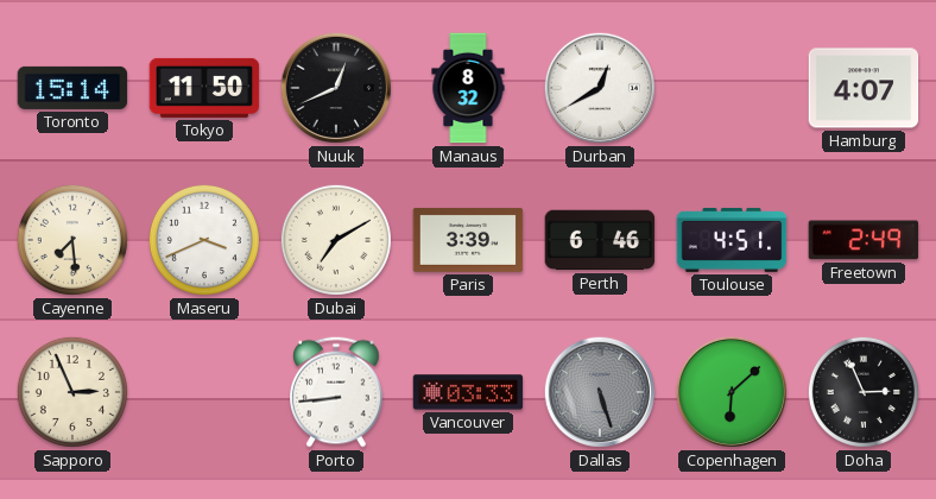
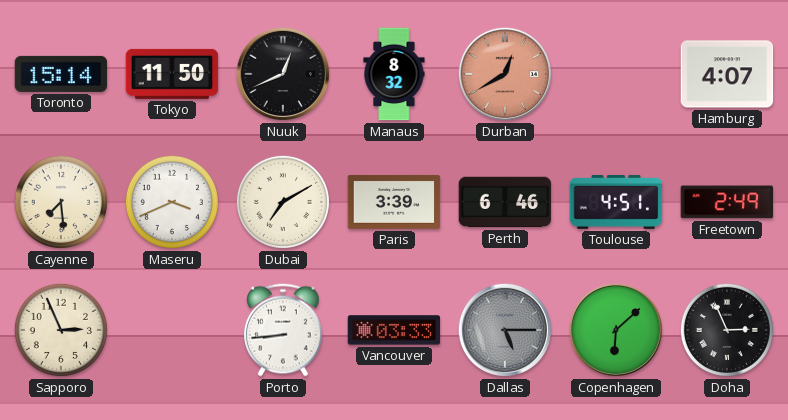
Durban dial: white -> salmon
Dallas: 5:27 -> 5:15
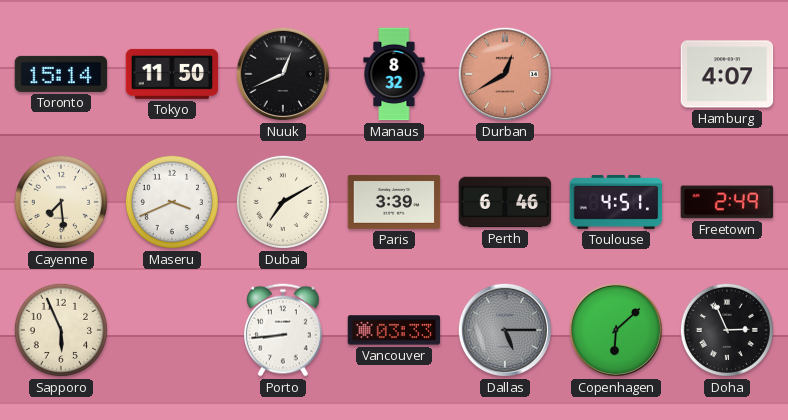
Sapporo: 2:56 -> 5:56
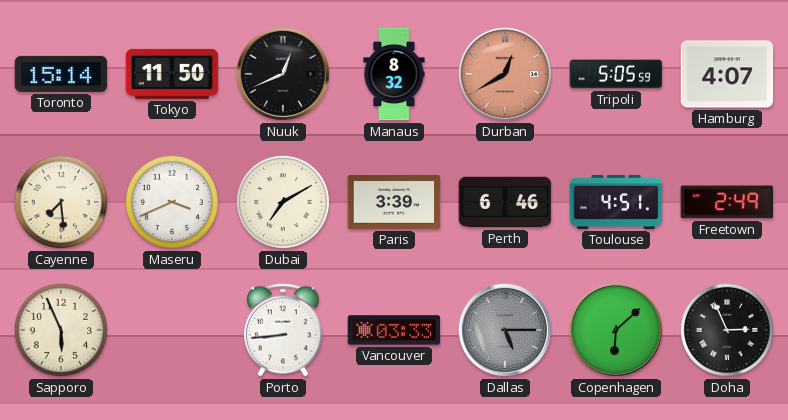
Tripoli: none -> 5:05
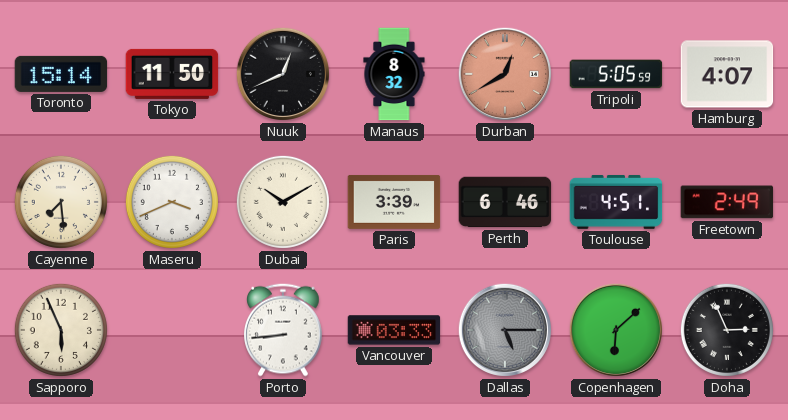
Dubai: 7:10 -> 10:10
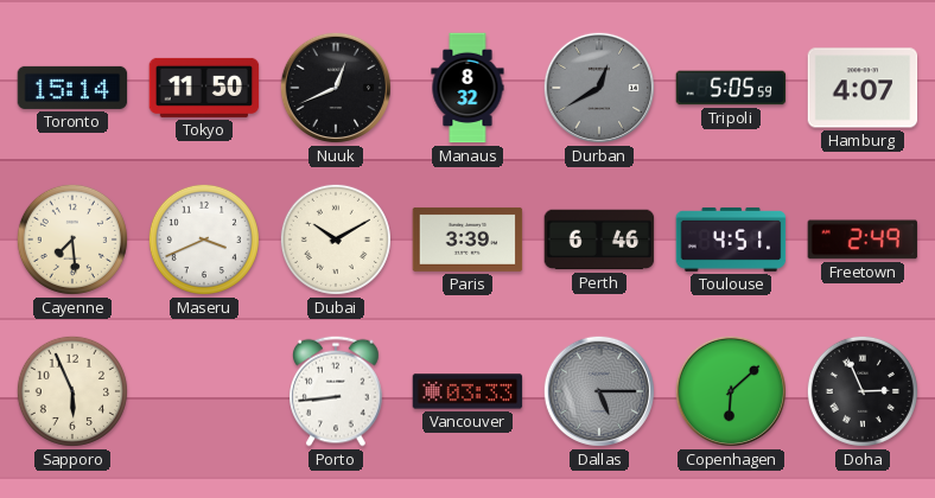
Durban dial: salmon -> grey
